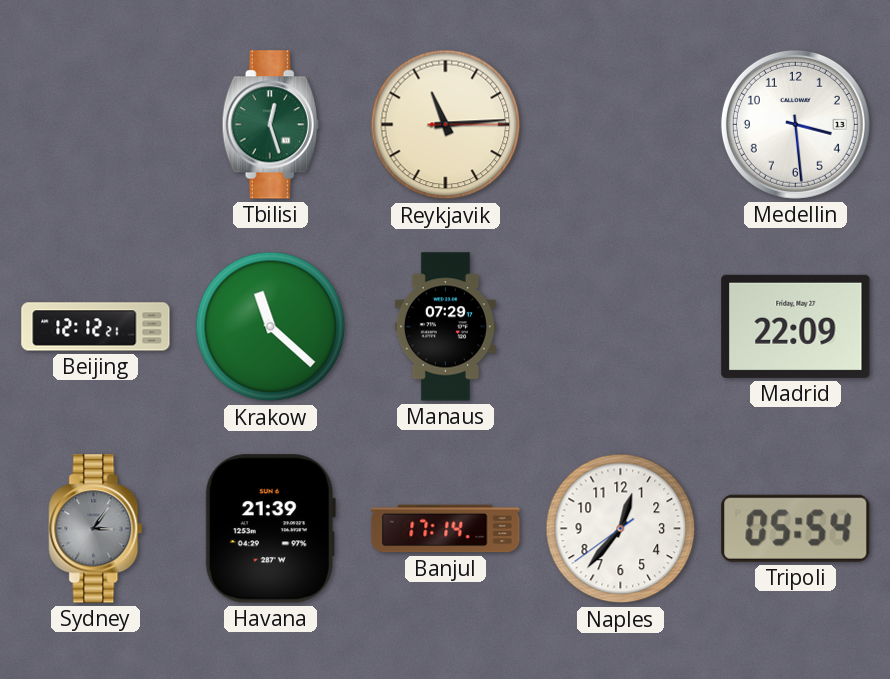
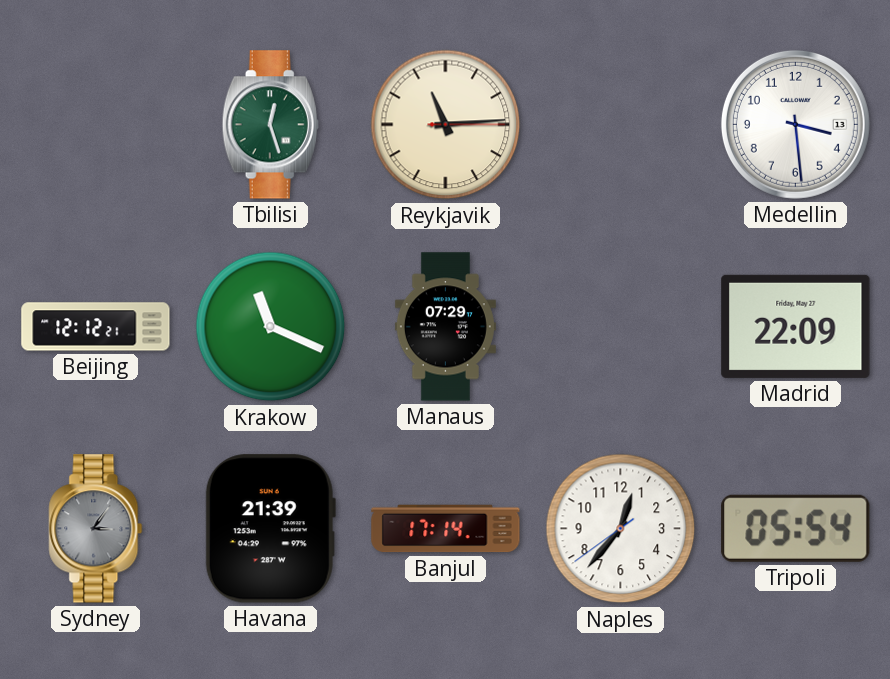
Krakow: 11:22 -> 11:19
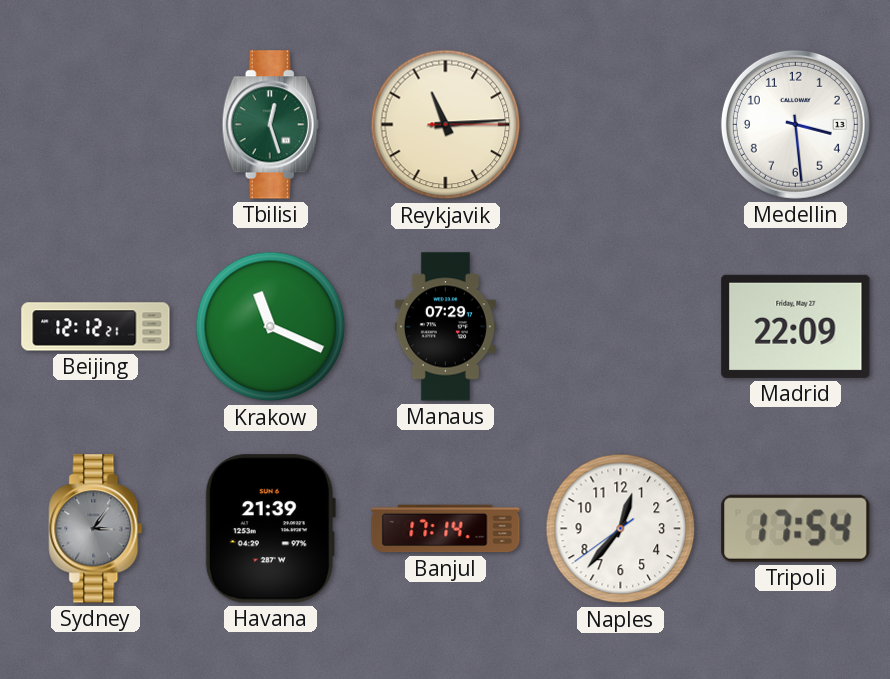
Tripoli: 05:54 -> 17:54
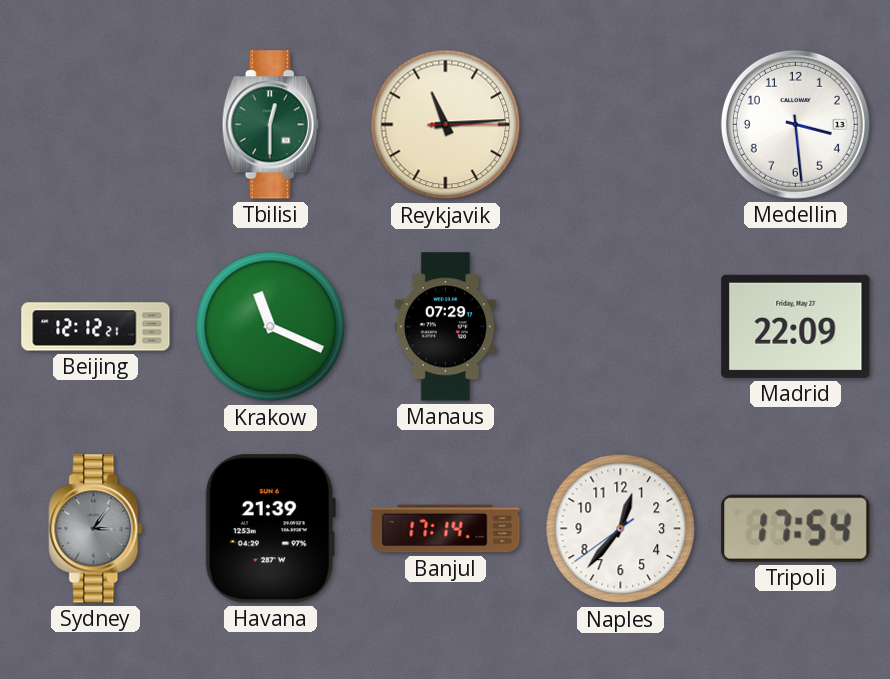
Tbilisi: 12:27 -> 12:30
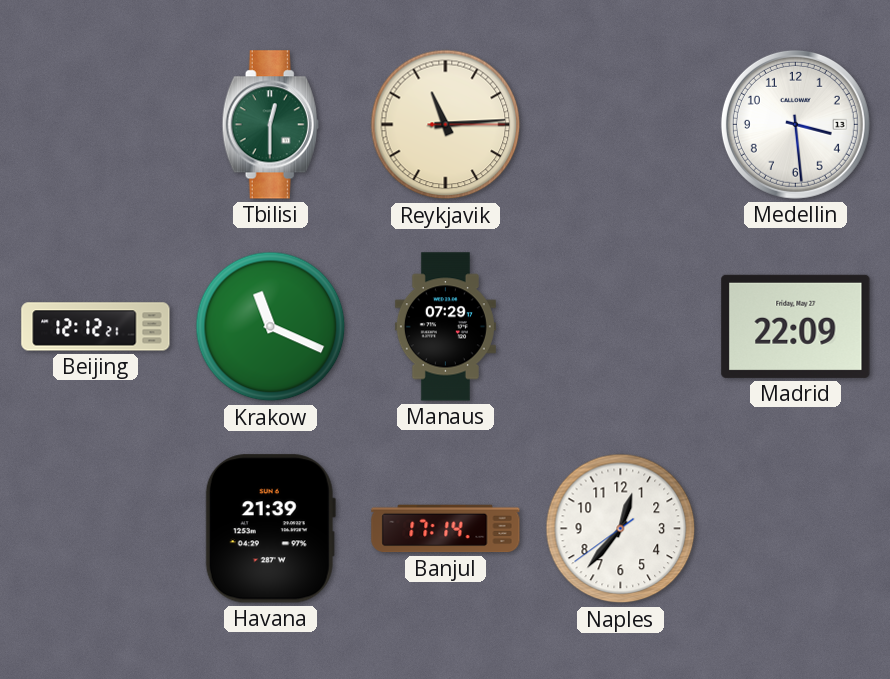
Sydney: 3:06 -> none
Tripoli: 17:54 -> none
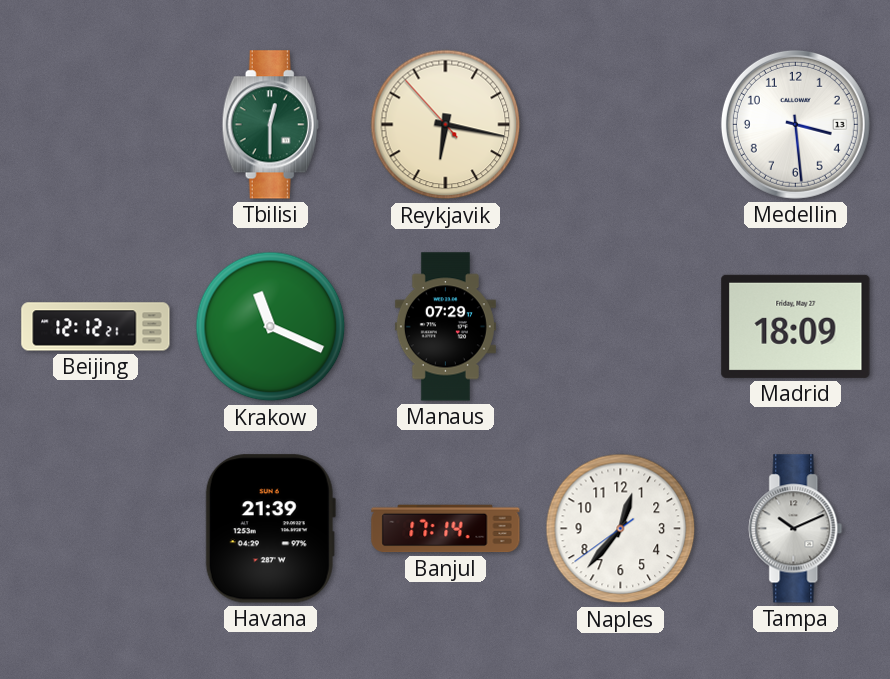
Reykjavik: 11:14 -> 6:16
Madrid: 22:09 -> 18:09
Tampa: none -> 10:11
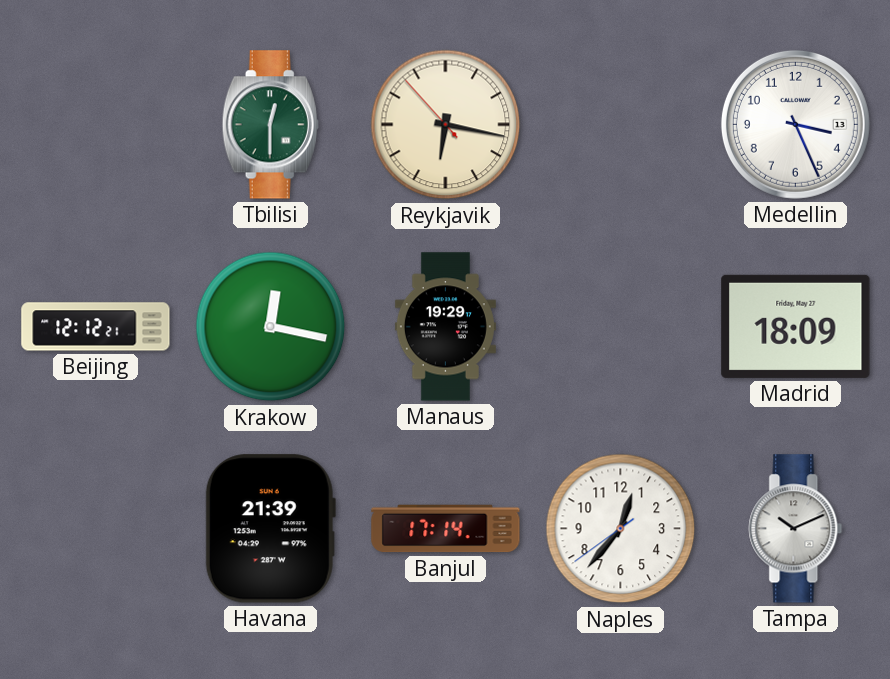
Medellin: 3:29 -> 3:26
Krakow: 11:19 -> 12:17
Manaus: 07:29 -> 19:29
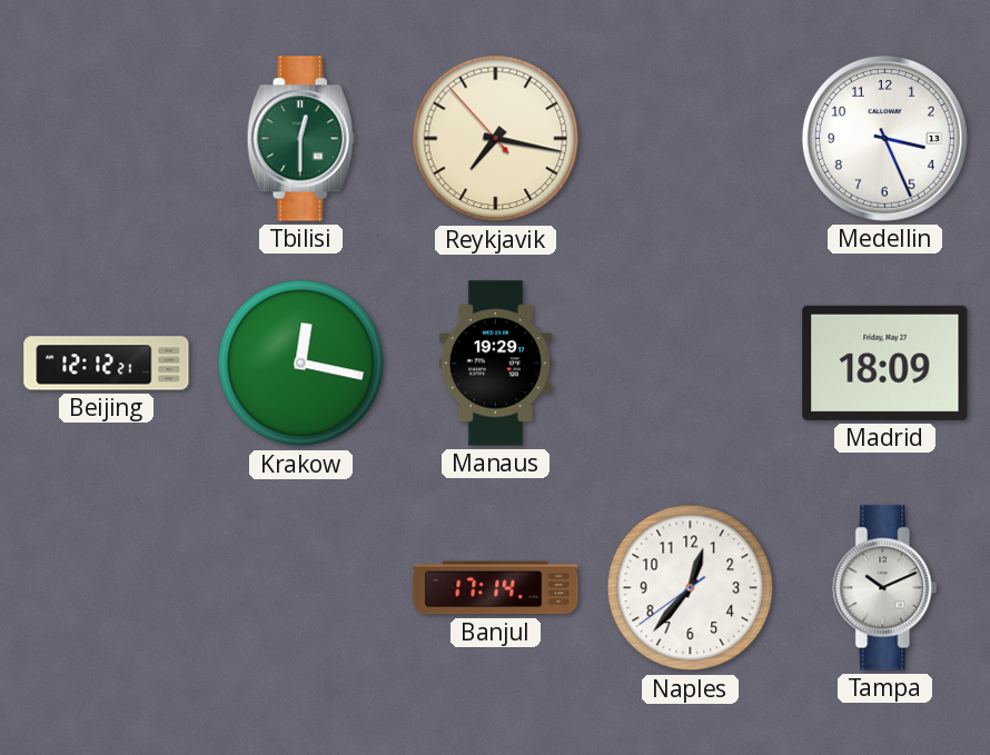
Reykjavik: 6:16 -> 7:16
Havana: 21:39 -> none
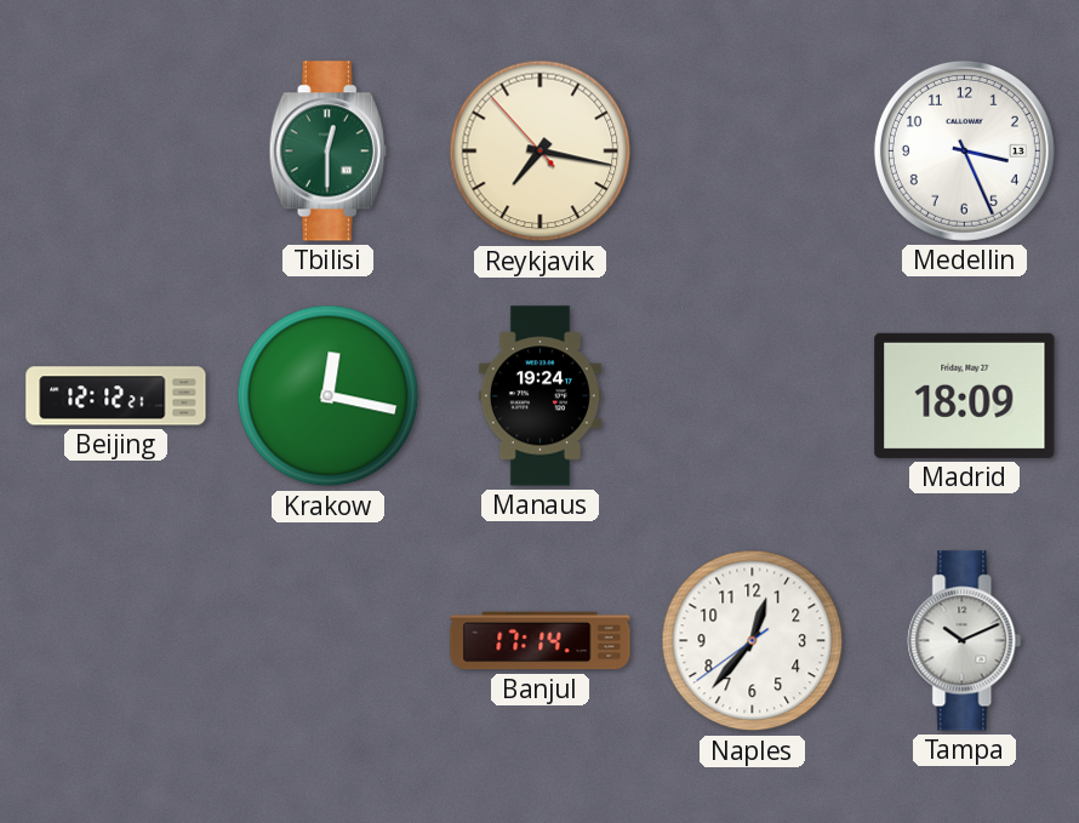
Manaus: 19:29 -> 19:24
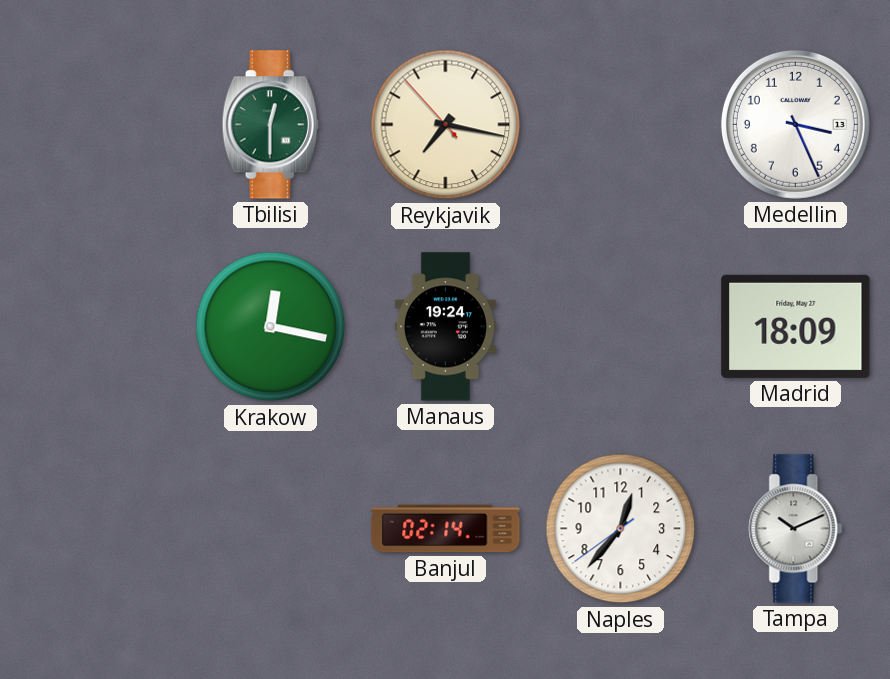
Beijing: 12:12 -> none
Banjul: 17:14 -> 02:14
